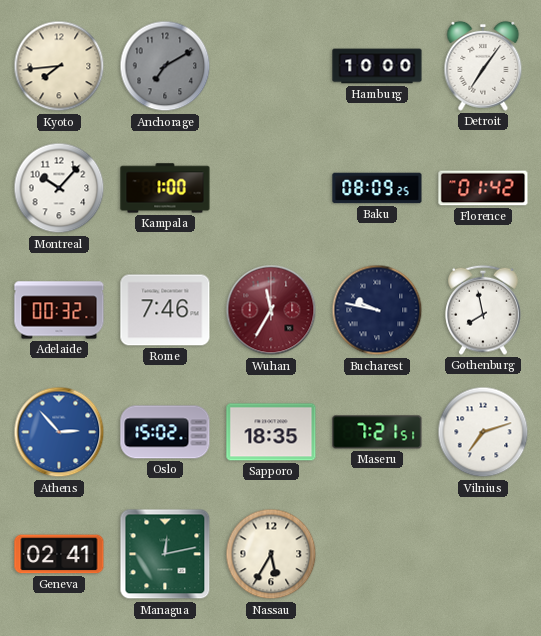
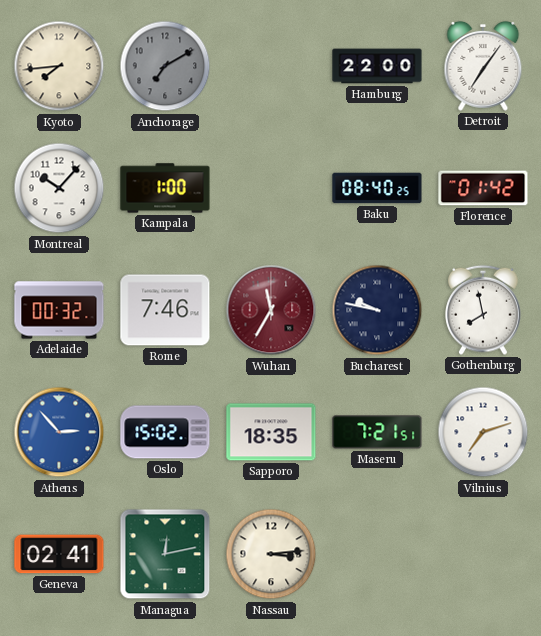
Hamburg: 10:00 -> 22:00
Baku: 08:09 -> 08:40
Nassau: 5:35 -> 3:14
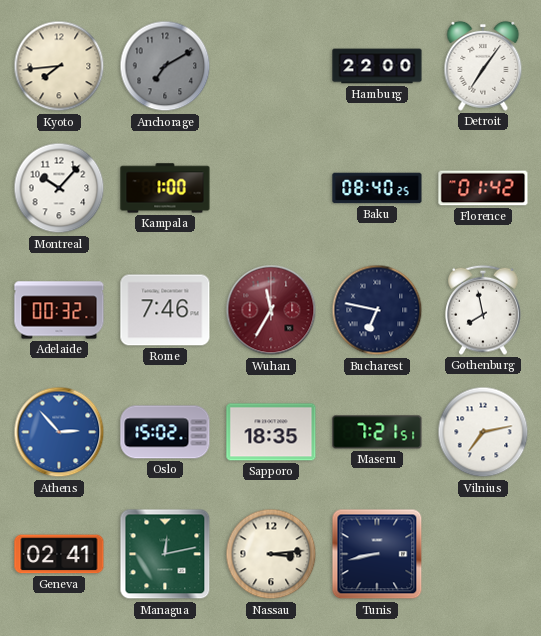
Bucharest: 9:47 -> 6:47
Vilnius: 7:12 -> 7:13
Tunis: none -> 8:43
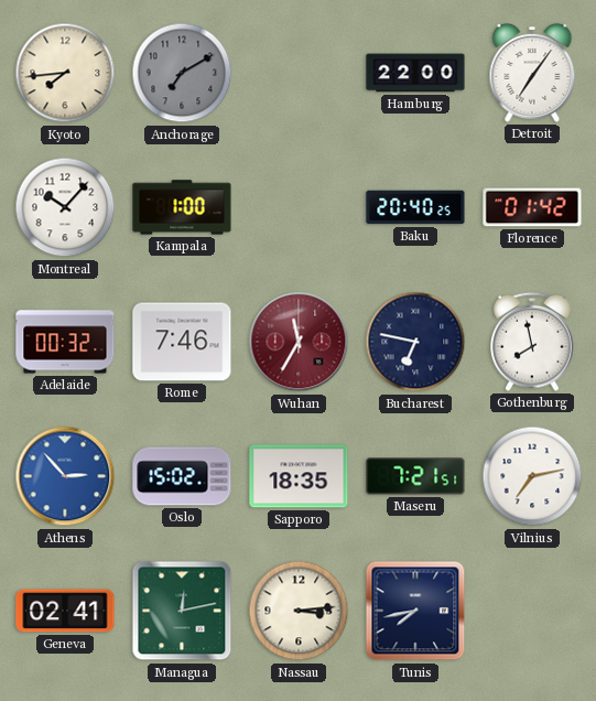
Baku: 08:40 -> 20:40
Tunis: 8:43 -> 7:43
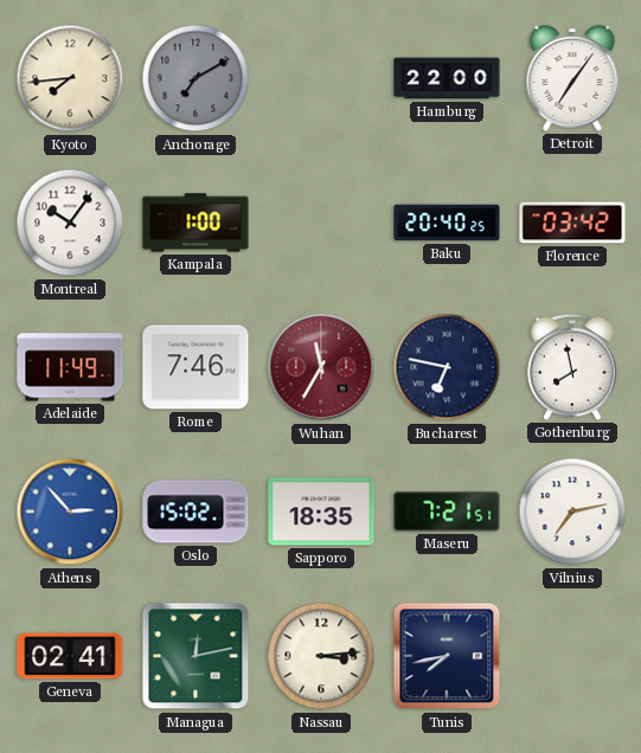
Montreal: 10:07 -> 10:06
Florence: 01:42 -> 03:42
Adelaide: 00:32 -> 11:49
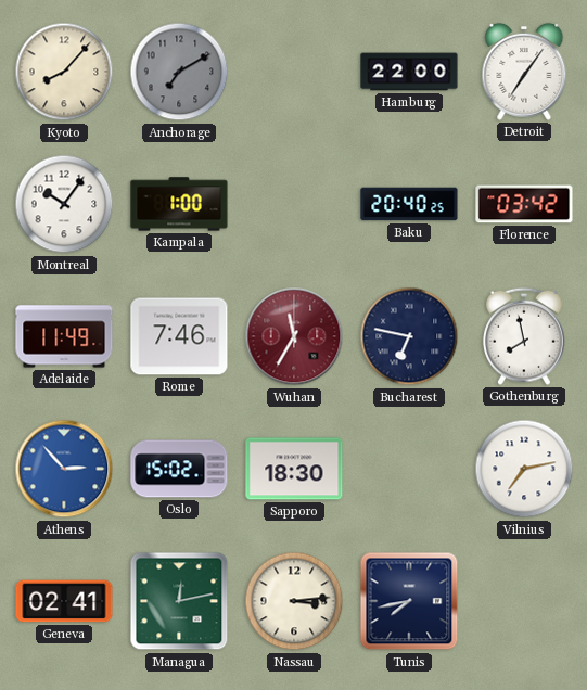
Kyoto: 7:44 -> 8:07
Sapporo: 18:35 -> 18:30
Maseru: 7:21 -> none
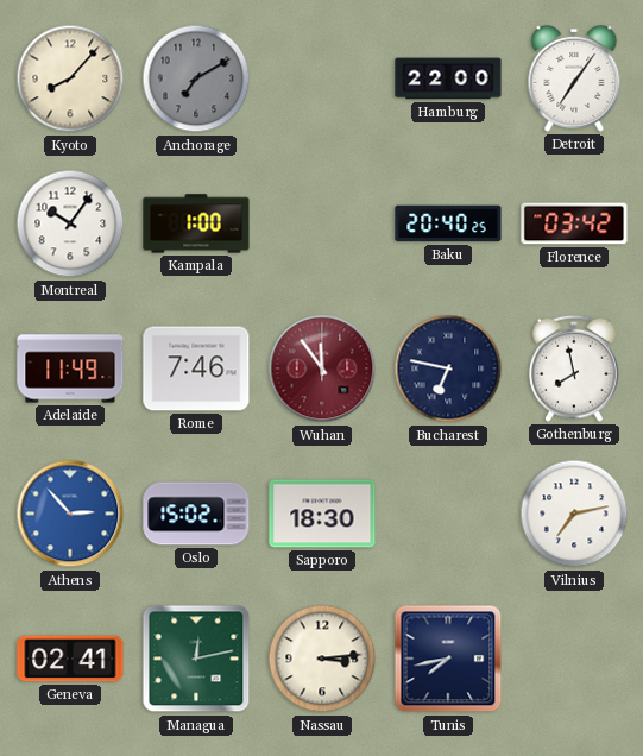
Wuhan: 11:35 -> 11:54
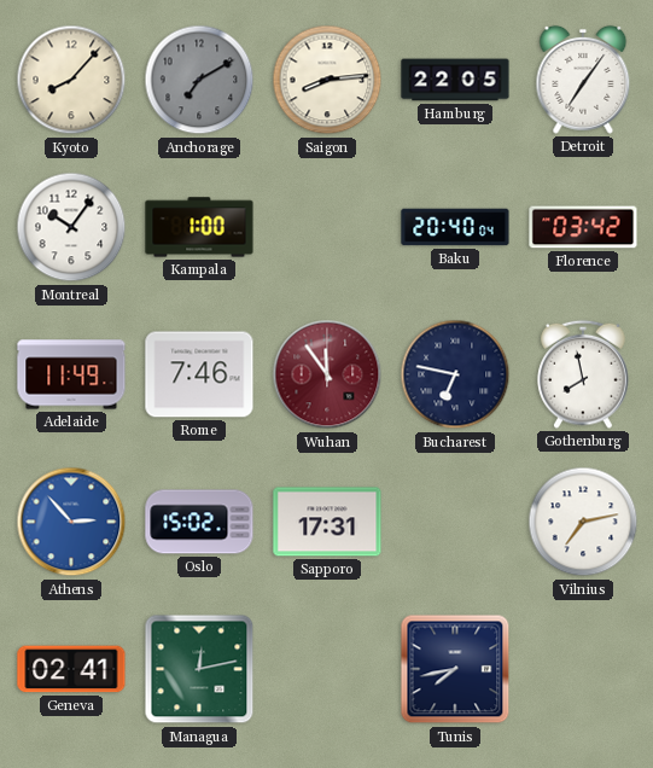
Saigon: none -> 8:14
Hamburg: 22:00 -> 22:05
Baku: 20:40:25 -> 20:40:04
Sapporo: 18:30 -> 17:31
Nassau: 3:14 -> none
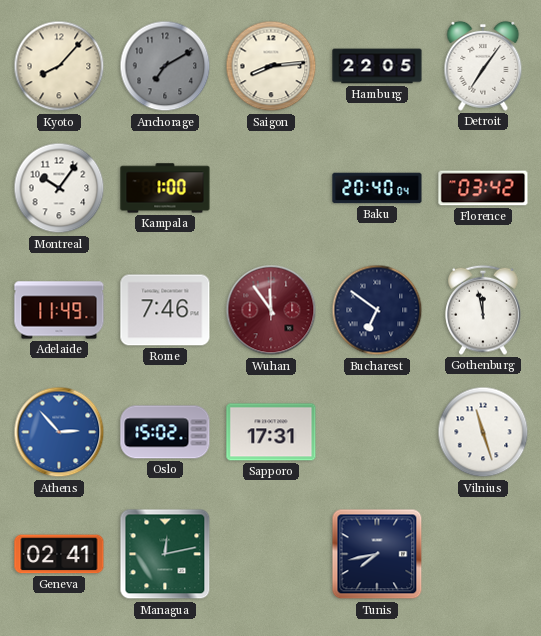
Bucharest: 6:47 -> 6:51
Gothenburg: 7:58 -> 11:58
Vilnius: 7:13 -> 11:27
